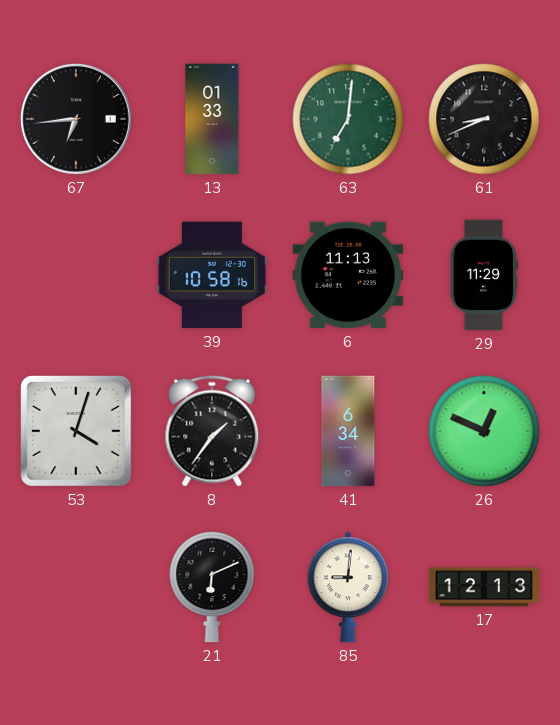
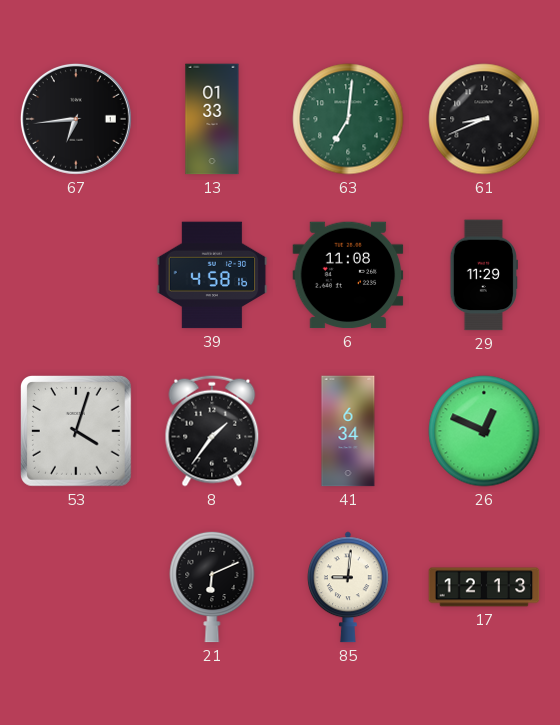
39: 10:58 -> 4:58
6: 11:13 -> 11:08
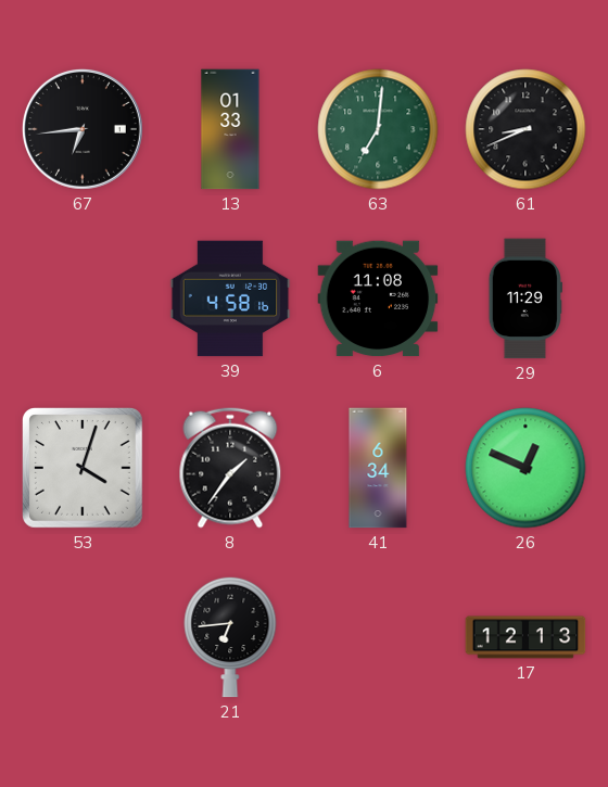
21: 6:11 -> 6:44
85: 9:01 -> none
